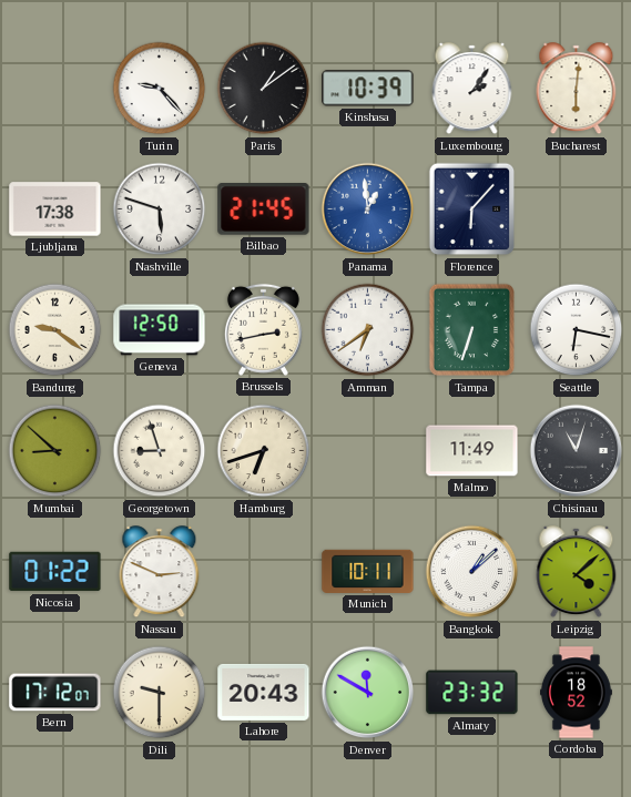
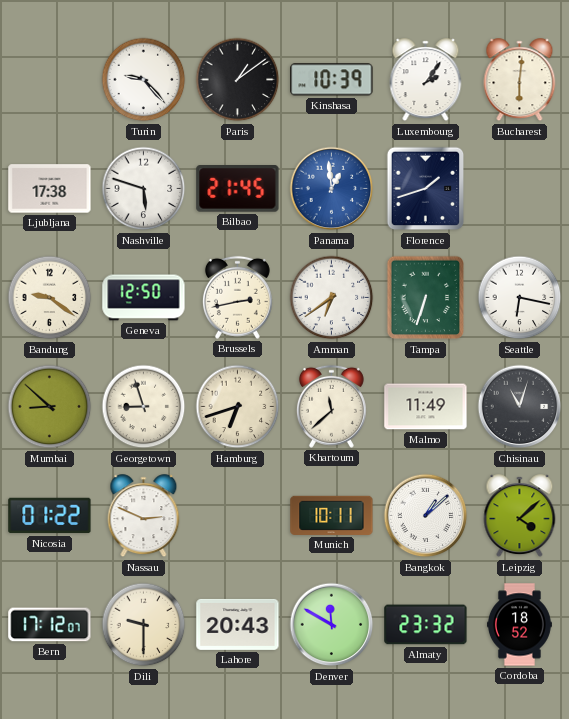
Florence: 6:07 -> 1:42
Khartoum: none -> 11:38
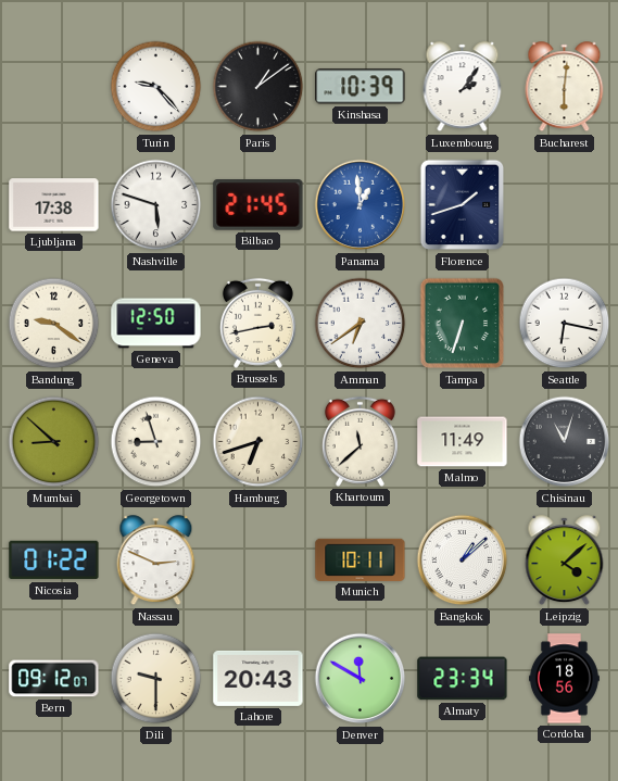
Bern: 17:12 -> 09:12
Almaty: 23:32 -> 23:34
Cordoba: 18:52 -> 18:56
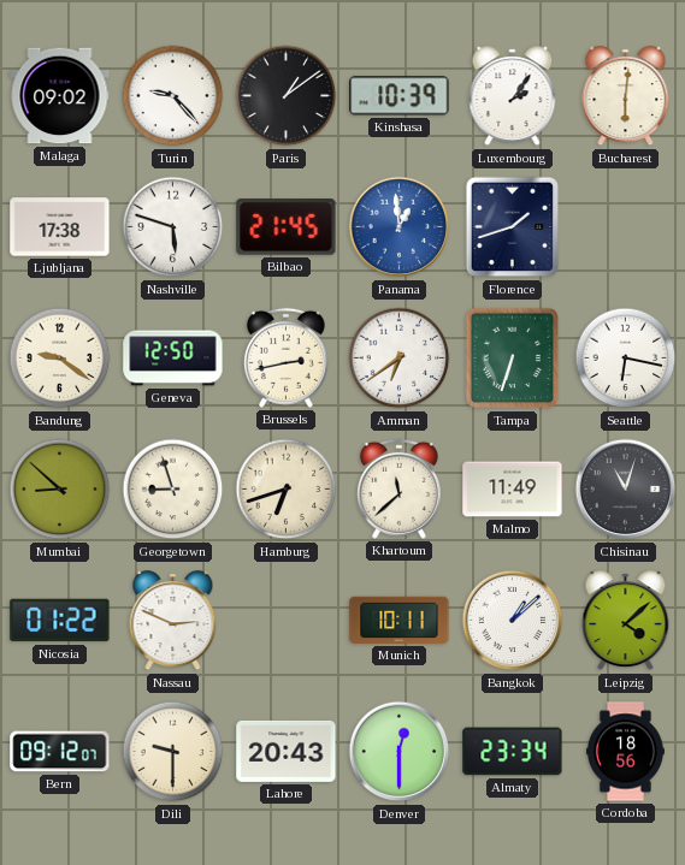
Malaga: none -> 09:02
Denver: 11:50 -> 12:30
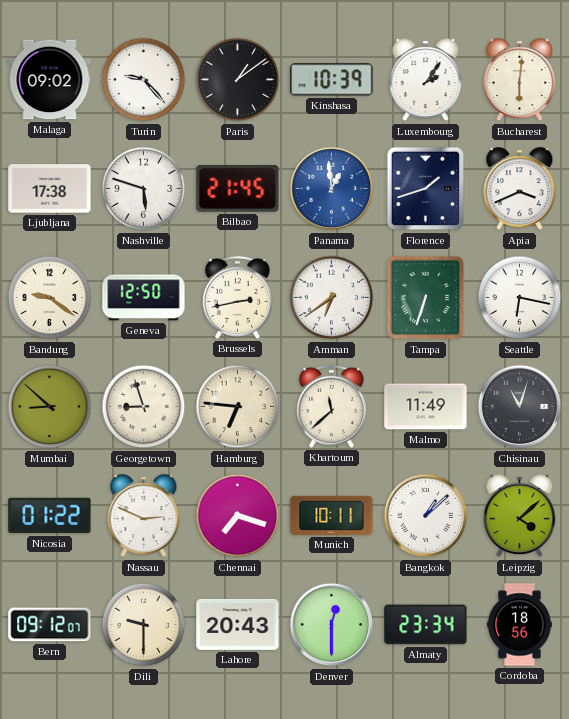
Apia: none -> 3:41
Hamburg: 6:42 -> 6:46
Chennai: none -> 7:18
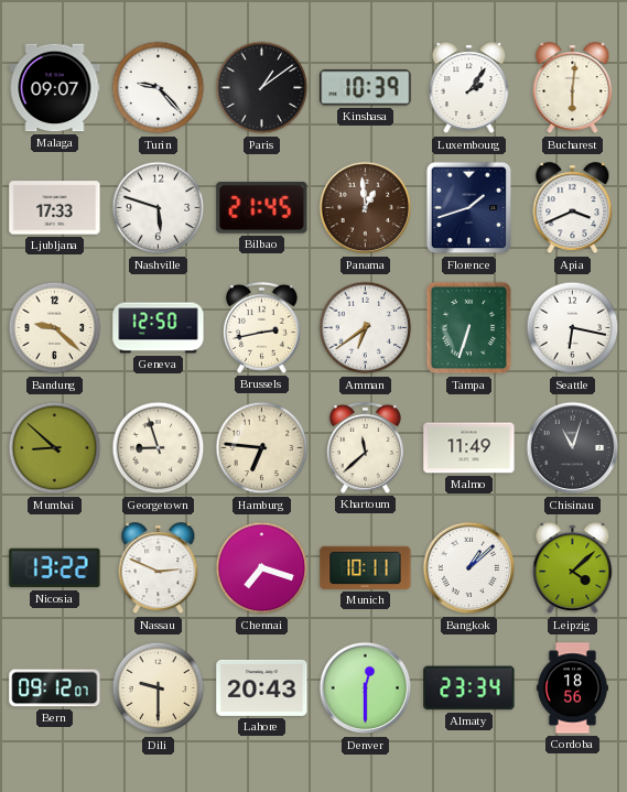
Malaga: 09:02 -> 09:07
Ljubljana: 17:38 -> 17:33
Panama dial: blue -> brown
Bandung: 9:21 -> 9:22
Nicosia: 01:22 -> 13:22
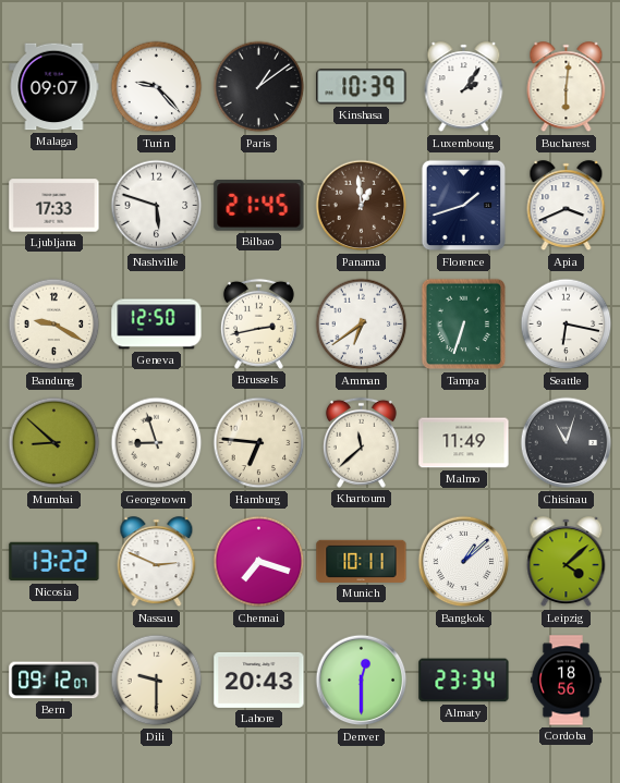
Bandung: 9:22 -> 9:20
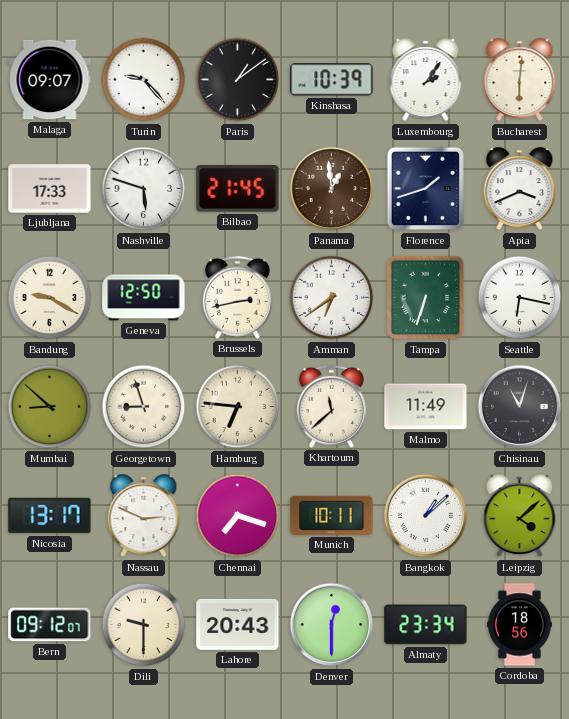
Nicosia: 13:22 -> 13:17
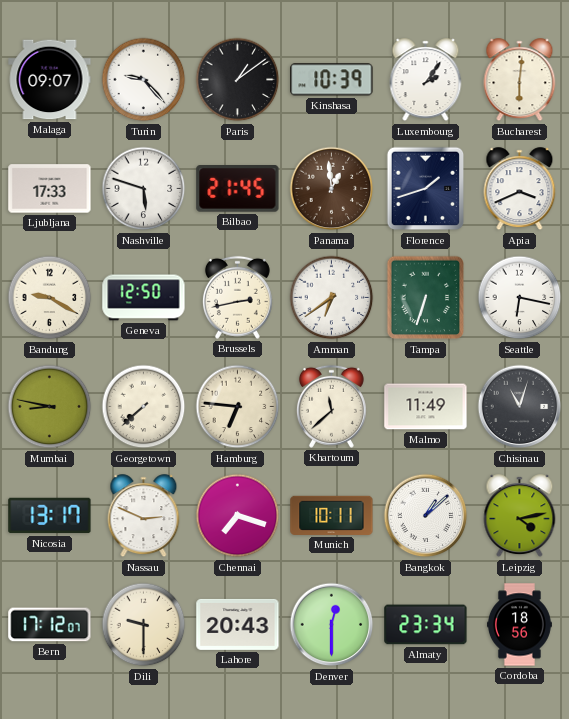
Mumbai: 8:52 -> 8:47
Georgetown: 8:57 -> 7:38
Leipzig: 4:08 -> 4:13
Bern: 09:12 -> 17:12
